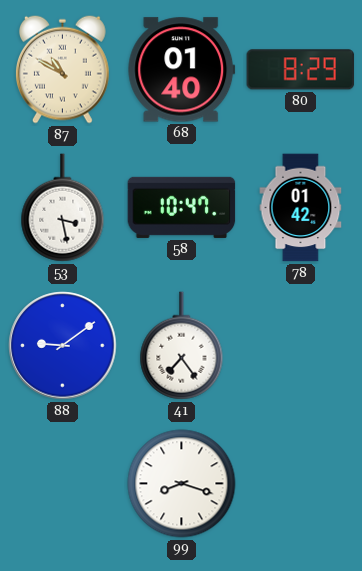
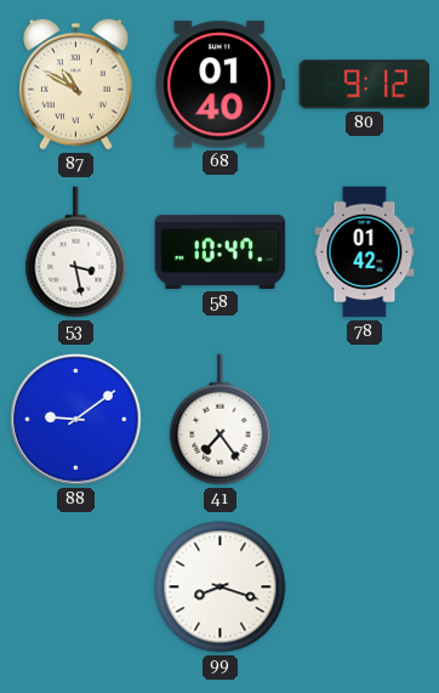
80: 8:29 -> 9:12
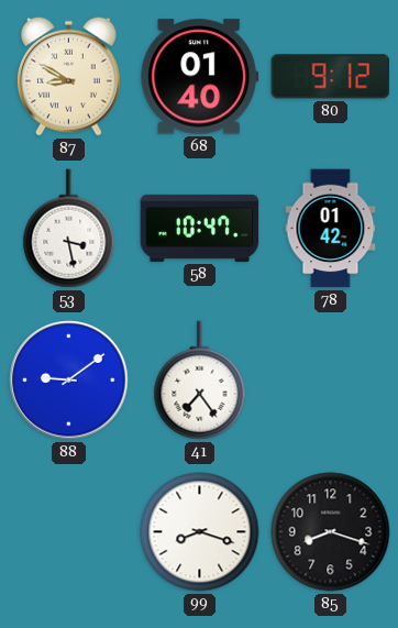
87: 10:50 -> 8:50
85: none -> 8:18
